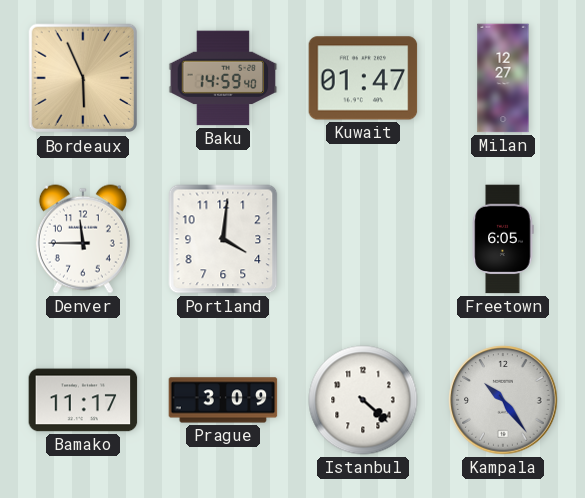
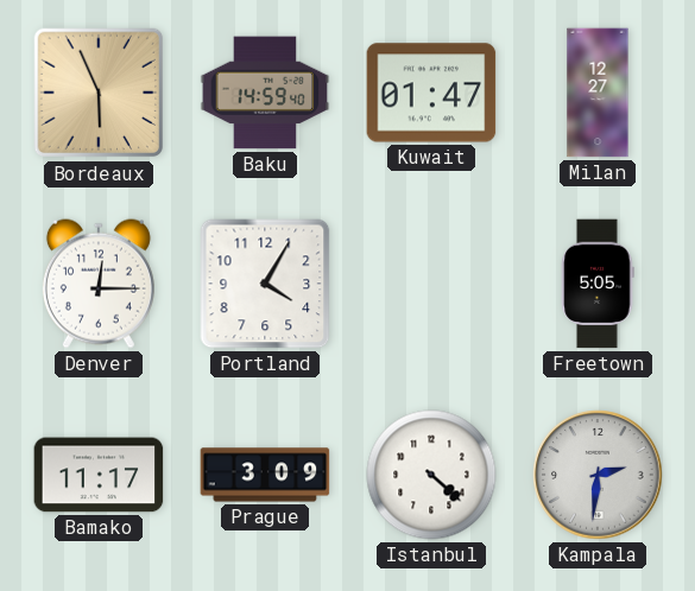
Denver: 11:45 -> 12:15
Portland: 4:01 -> 4:05
Freetown: 6:05 -> 5:05
Kampala: 10:24 -> 2:31
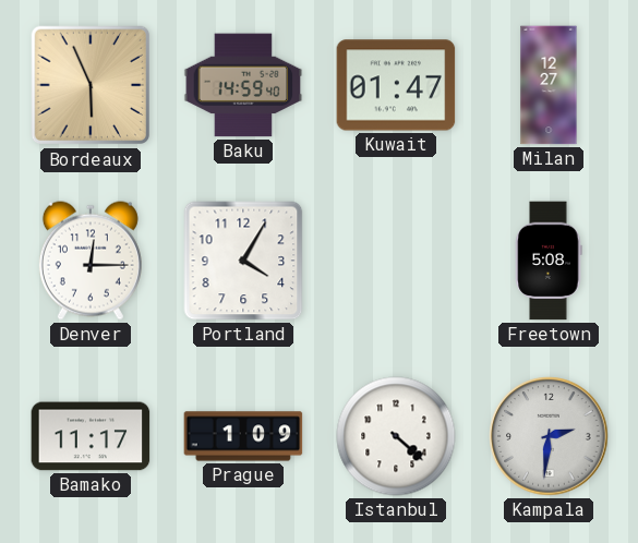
Freetown: 5:05 -> 5:08
Prague: 3:09 -> 1:09
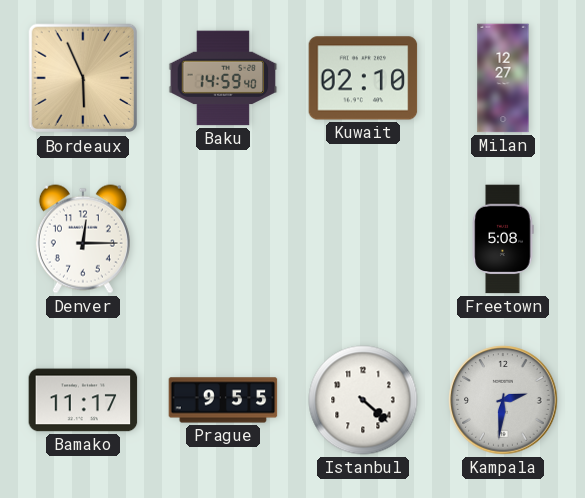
Kuwait: 01:47 -> 02:10
Portland: 4:05 -> none
Prague: 1:09 -> 9:55
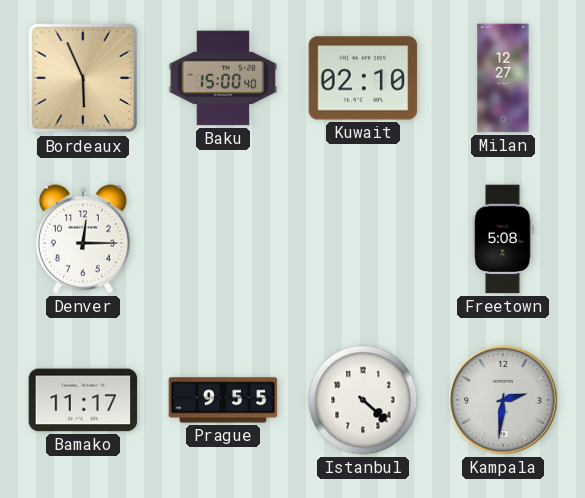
Baku: 14:59 -> 15:00
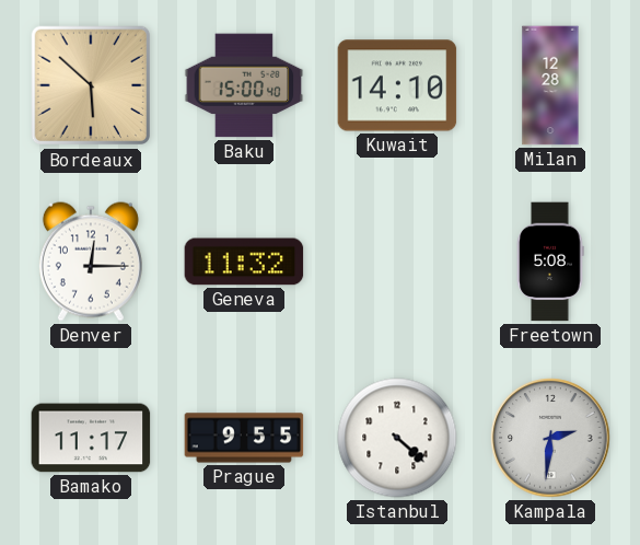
Bordeaux: 5:56 -> 5:52
Kuwait: 02:10 -> 14:10
Milan: 12:27 -> 12:28
Geneva: none -> 11:32
